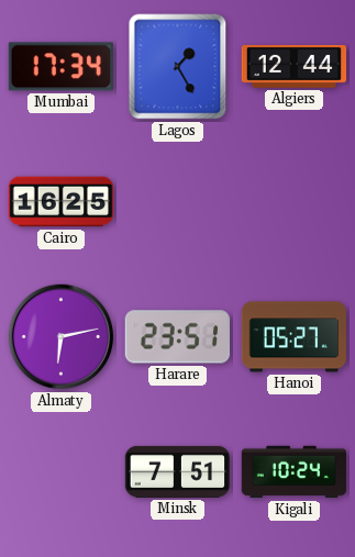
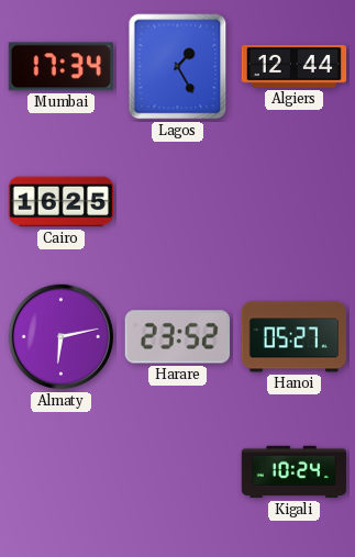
Harare: 23:51 -> 23:52
Minsk: 7:51 -> none
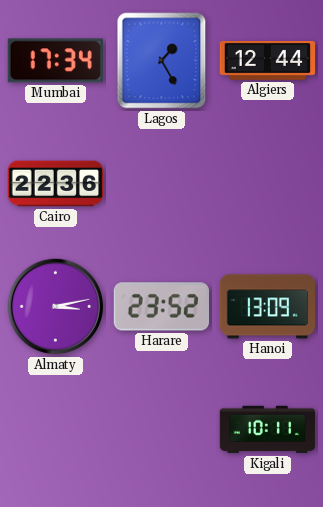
Cairo: 16:25 -> 22:36
Almaty: 6:13 -> 3:13
Hanoi: 05:27 -> 13:09
Kigali: 10:24 -> 10:11
